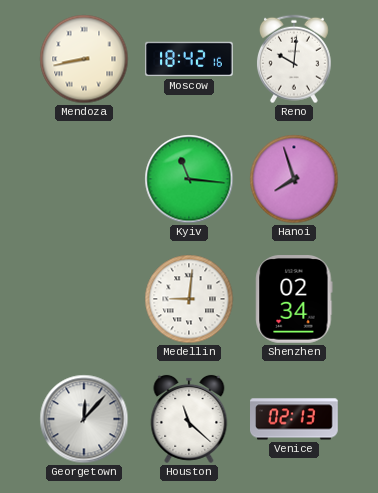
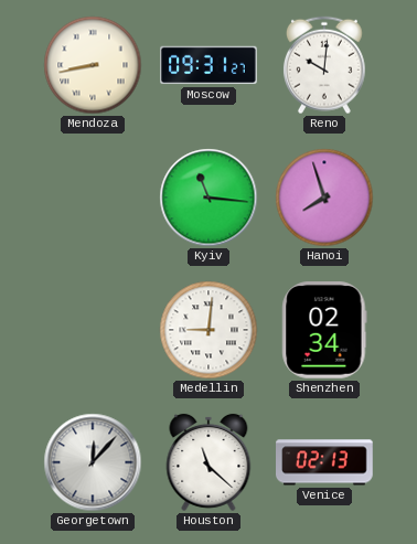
Moscow: 18:42 -> 09:31
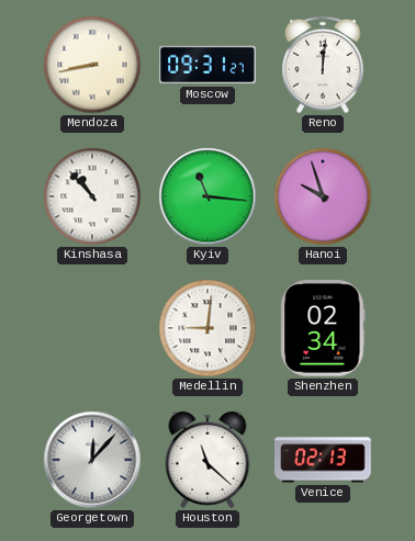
Reno: 10:01 -> 12:01
Kinshasa: none -> 10:53
Hanoi: 7:57 -> 9:57
